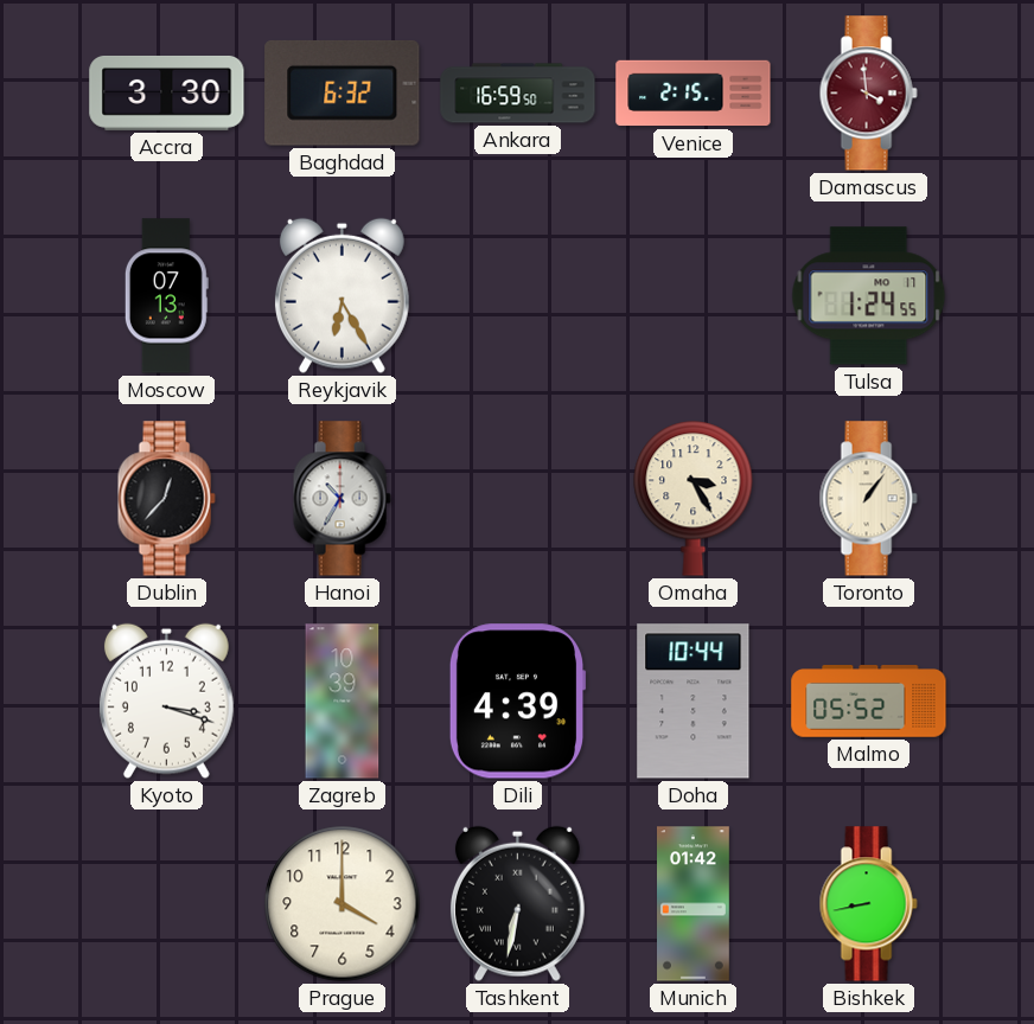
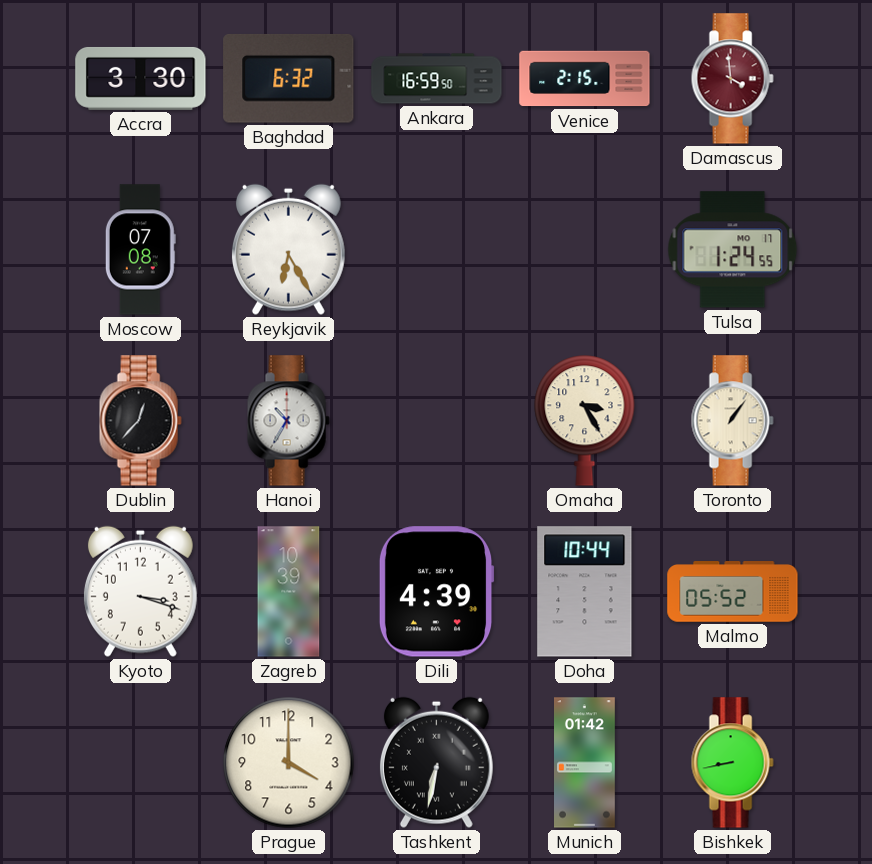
Moscow: 07:13 -> 07:08
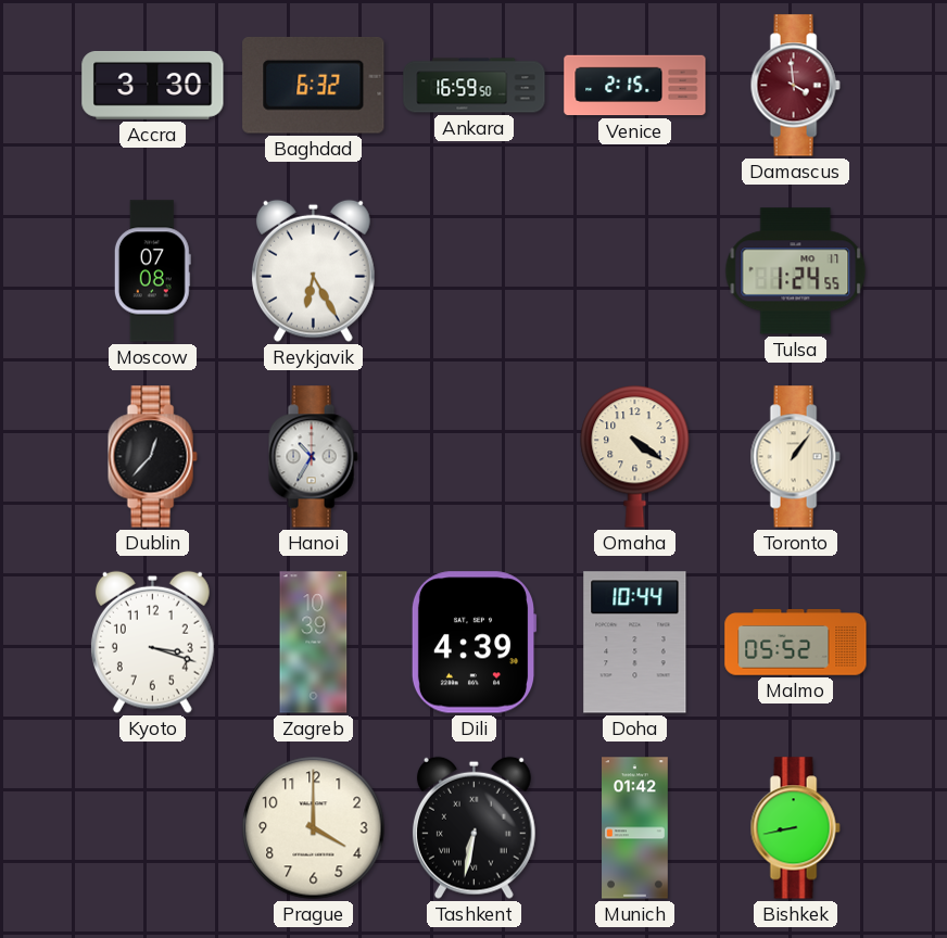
Omaha: 3:25 -> 4:21
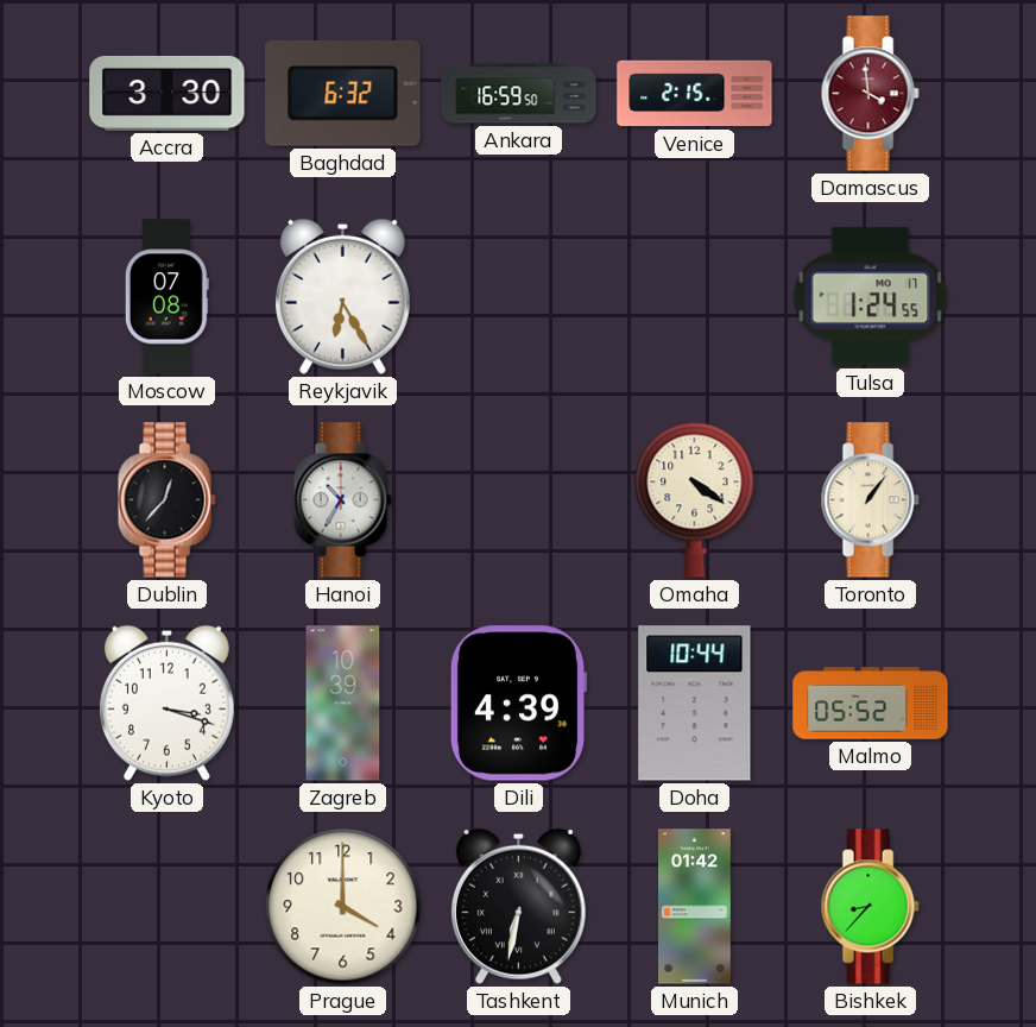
Bishkek: 8:43 -> 8:37
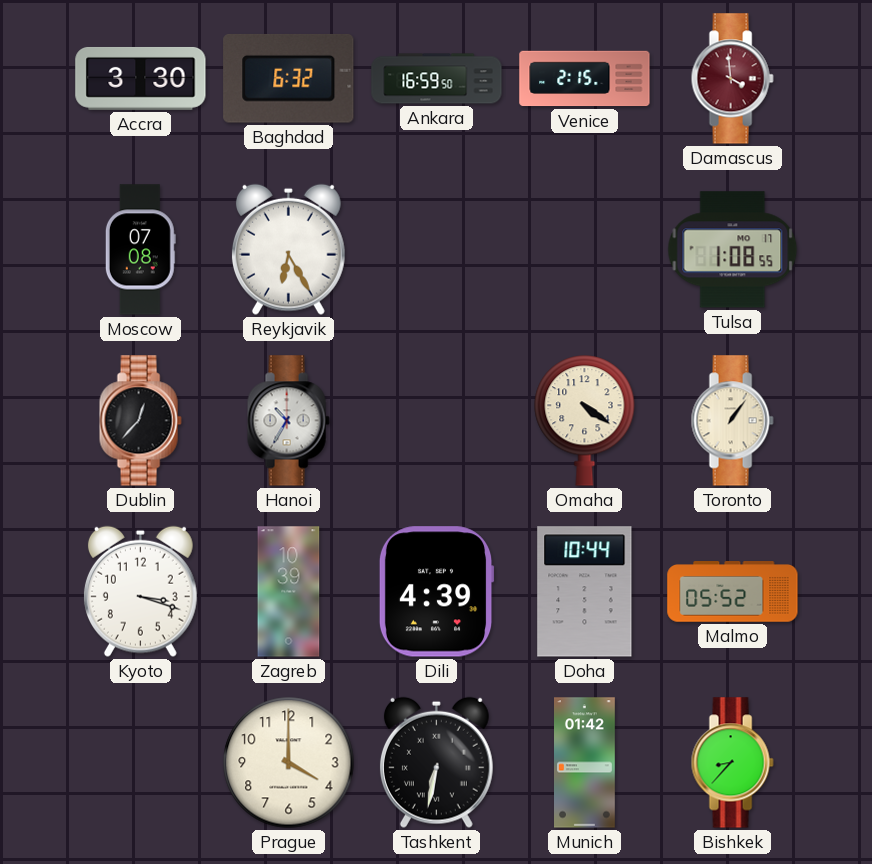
Tulsa: 1:24 -> 1:08
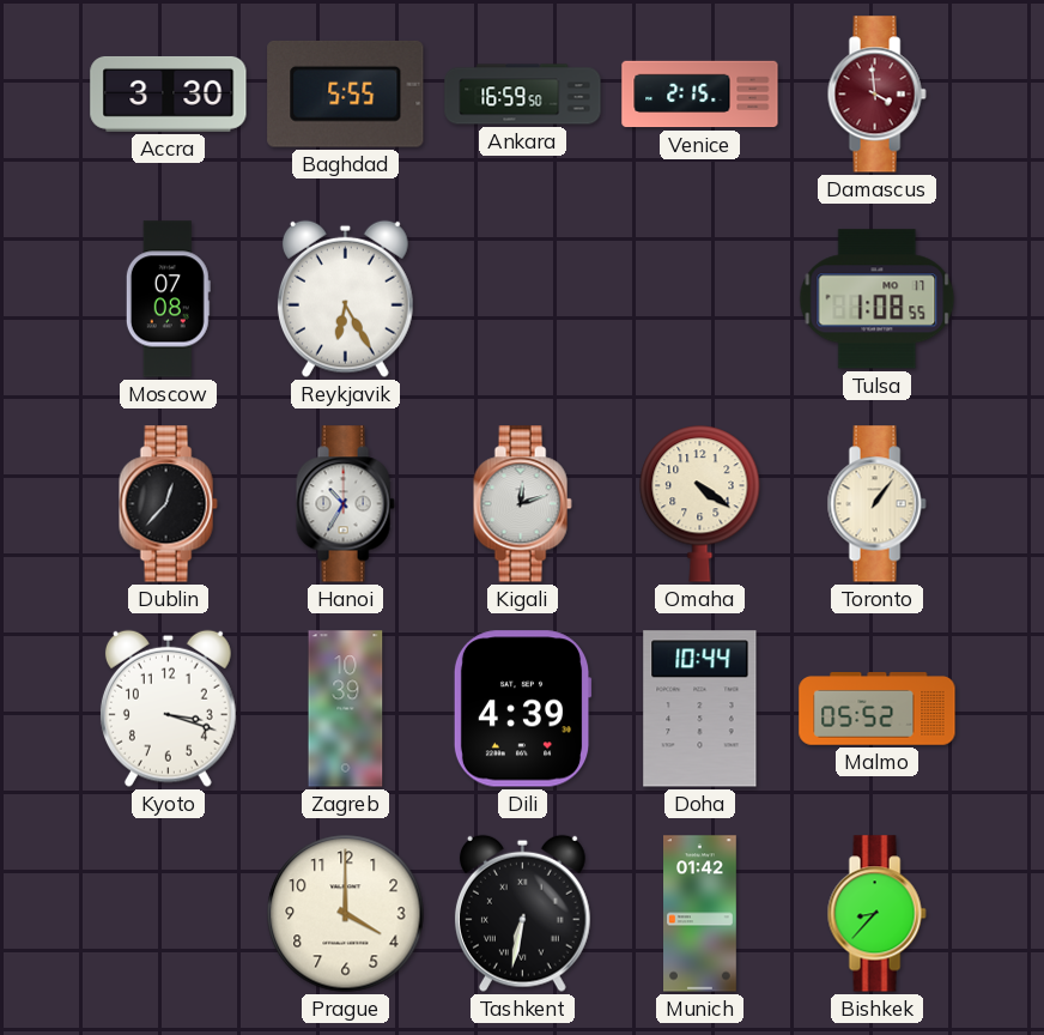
Baghdad: 6:32 -> 5:55
Kigali: none -> 12:12
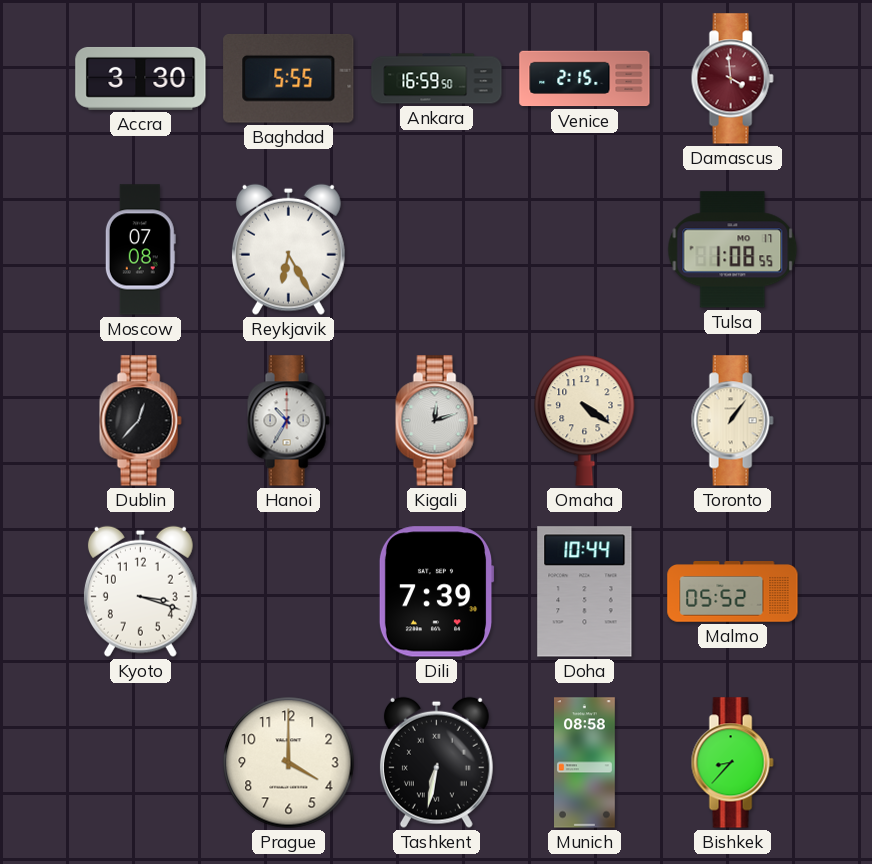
Zagreb: 10:39 -> none
Dili: 4:39 -> 7:39
Munich: 01:42 -> 08:58
